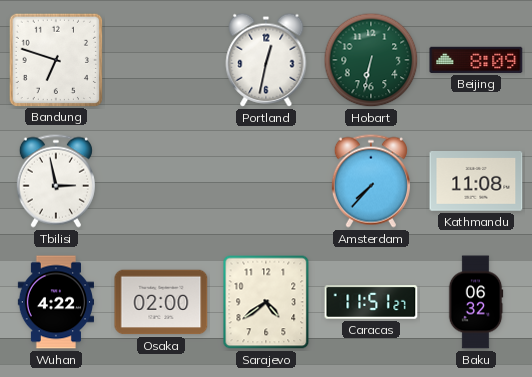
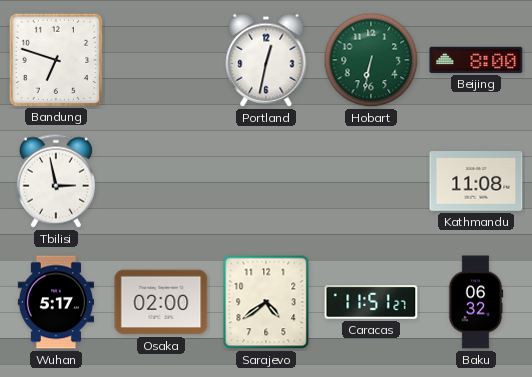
Beijing: 8:09 -> 8:00
Amsterdam: 7:37 -> none
Wuhan: 4:22 -> 5:17
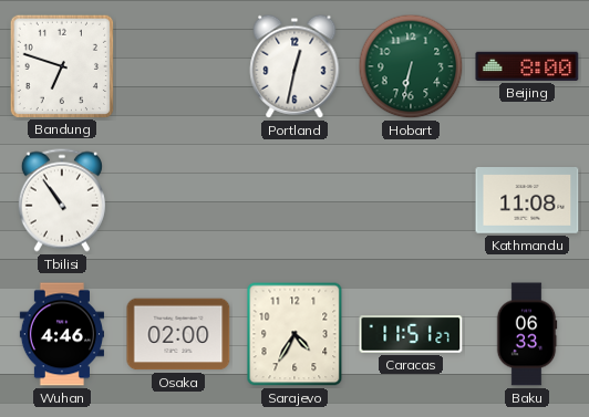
Tbilisi: 2:58 -> 10:54
Wuhan: 5:17 -> 4:46
Sarajevo: 4:39 -> 4:35
Baku: 06:32 -> 06:33
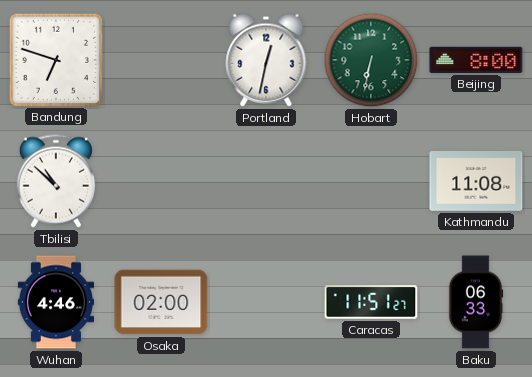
Tbilisi: 10:54 -> 10:52
Sarajevo: 4:35 -> none
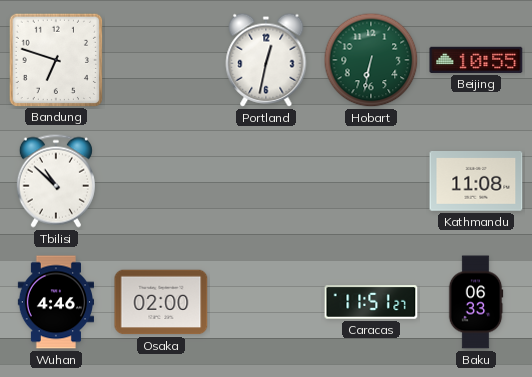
Beijing: 8:00 -> 10:55
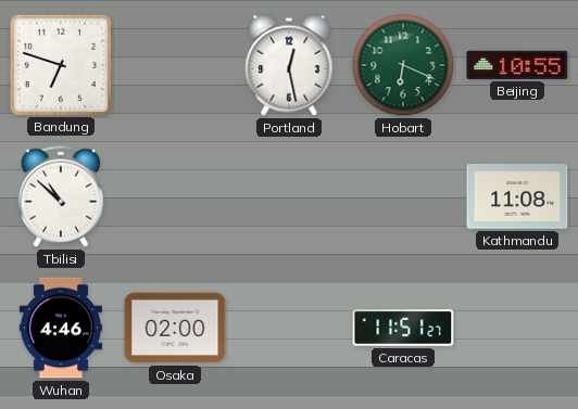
Portland: 12:32 -> 12:28
Hobart: 6:32 -> 6:19
Baku: 06:33 -> none
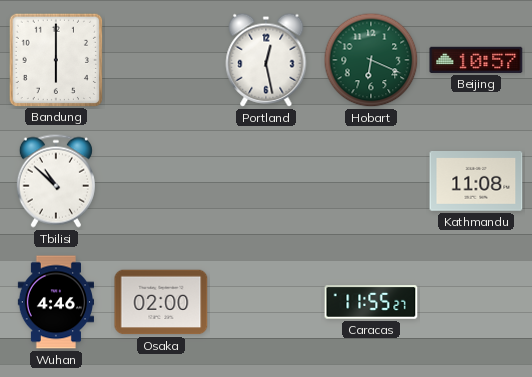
Bandung: 6:48 -> 6:00
Beijing: 10:55 -> 10:57
Caracas: 11:51 -> 11:55
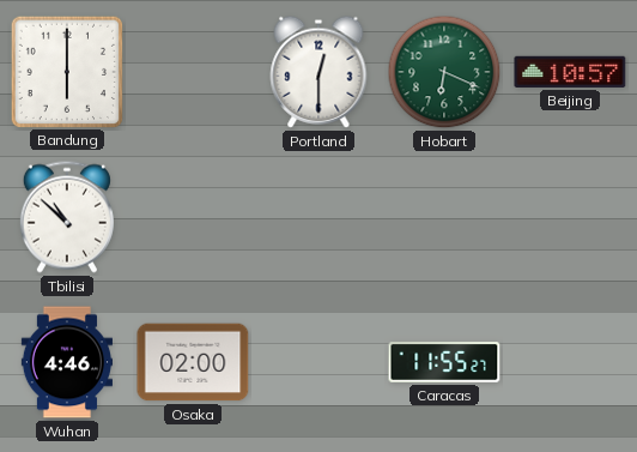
Portland: 12:28 -> 12:30
Kathmandu: 11:08 -> none
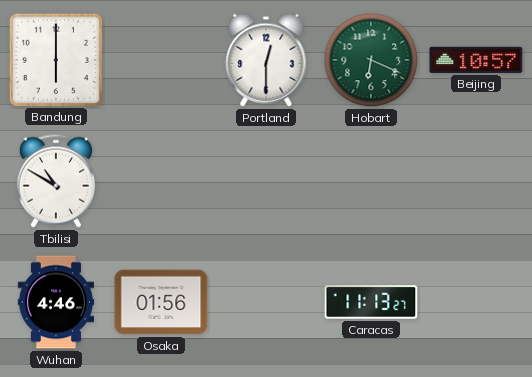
Tbilisi: 10:52 -> 10:50
Osaka: 02:00 -> 01:56
Caracas: 11:55 -> 11:13
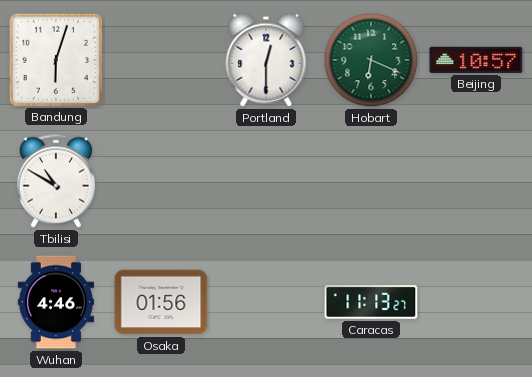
Bandung: 6:00 -> 6:03
